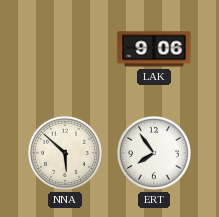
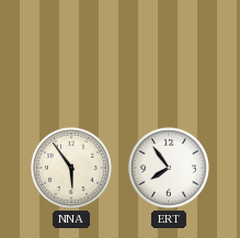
LAK: 9:06 -> none
NNA: 5:52 -> 5:54
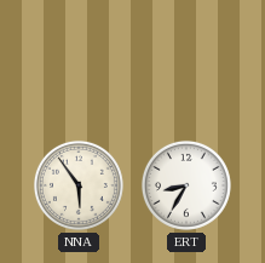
ERT: 7:54 -> 8:35
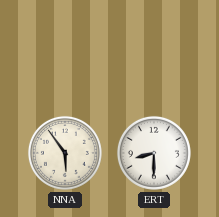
ERT: 8:35 -> 8:30
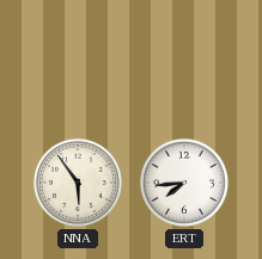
ERT: 8:30 -> 7:44
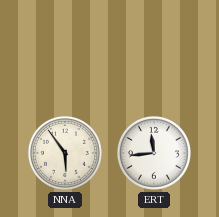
ERT: 7:44 -> 11:44
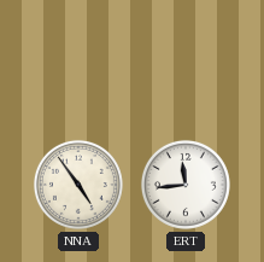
NNA: 5:54 -> 4:54
